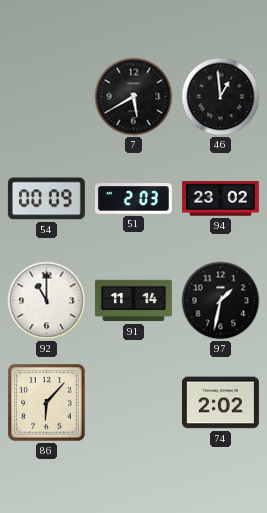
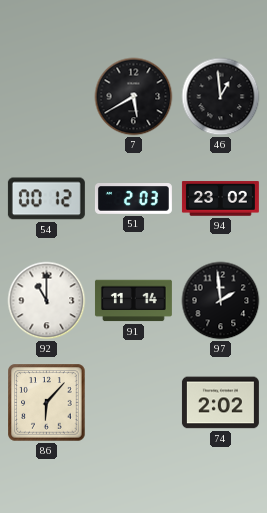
54: 00:09 -> 00:12
97: 1:32 -> 1:59
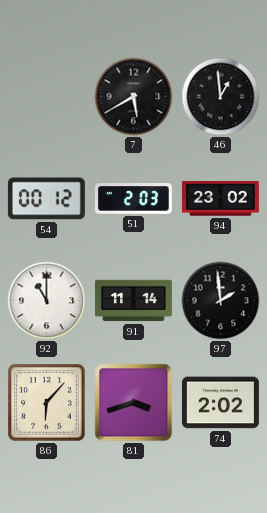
81: none -> 3:42
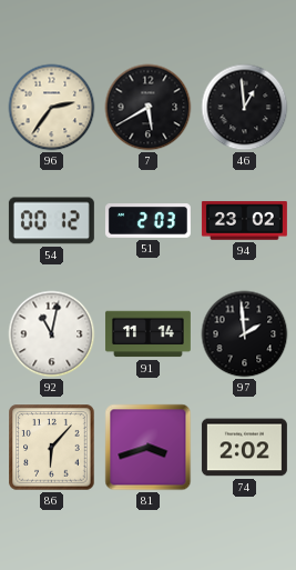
96: none -> 2:36
92: 11:00 -> 11:02
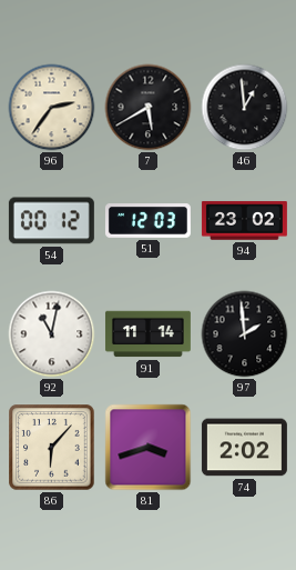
51: 2:03 -> 12:03
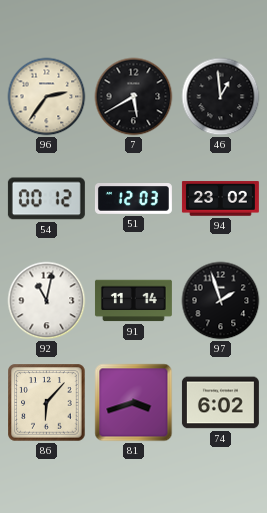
97: 1:59 -> 1:57
74: 2:02 -> 6:02
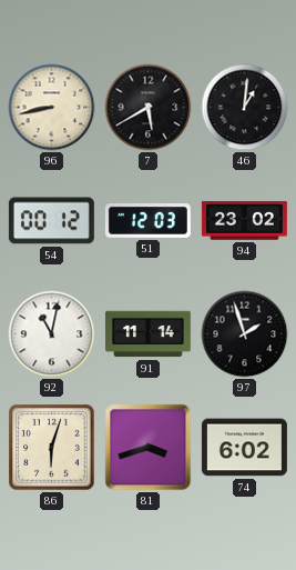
96: 2:36 -> 8:43
46: 12:59 -> 1:01
86: 6:07 -> 6:03
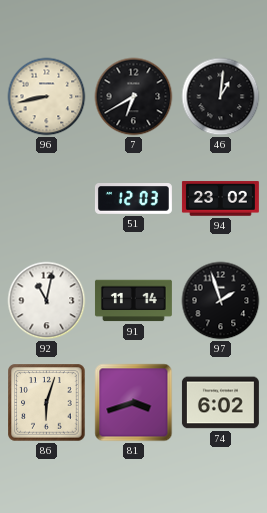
7: 5:40 -> 6:40
54: 00:12 -> none
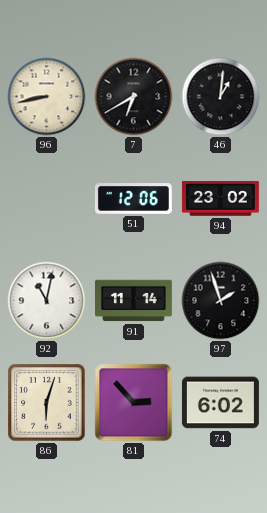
51: 12:03 -> 12:06
81: 3:42 -> 2:53
